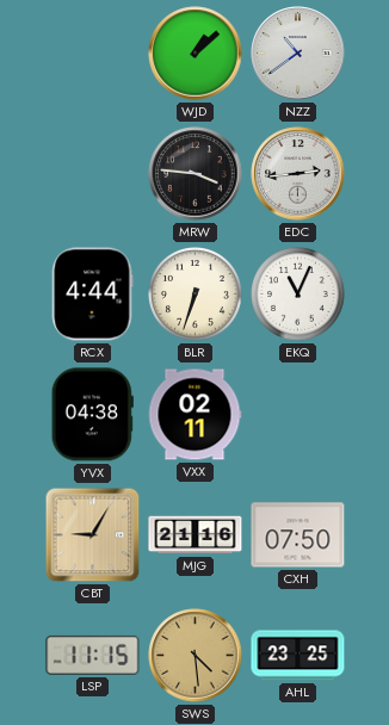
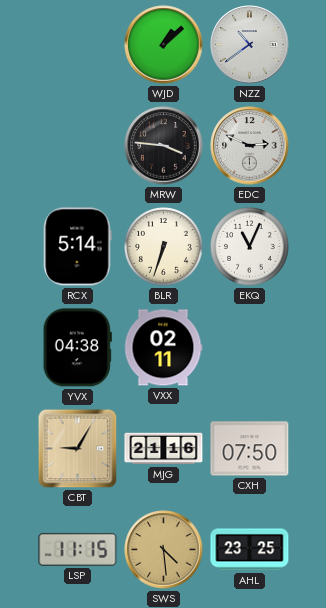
EDC: 2:44 -> 2:49
RCX: 4:44 -> 5:14
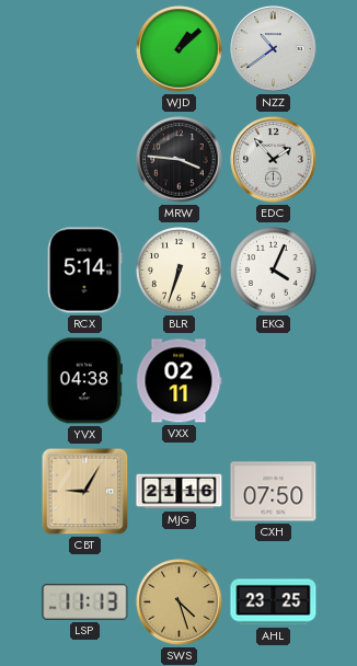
EDC: 2:49 -> 1:53
EKQ: 11:04 -> 4:04
LSP: 11:15 -> 11:13
SWS: 4:29 -> 4:27
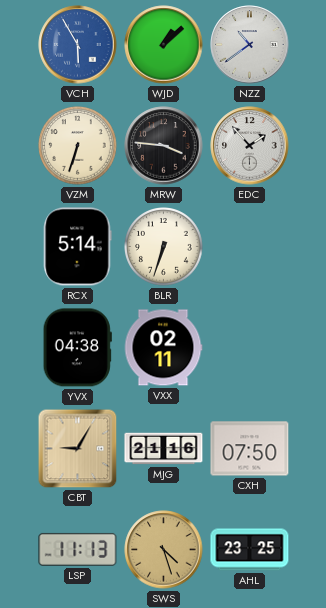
VCH: none -> 5:55
VZM: none -> 6:33
EKQ: 4:04 -> none
